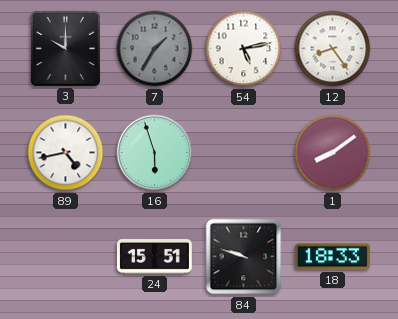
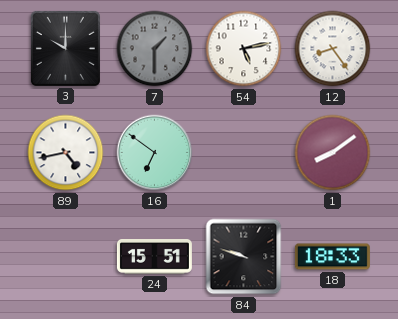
7: 1:35 -> 1:30
16: 5:57 -> 6:51
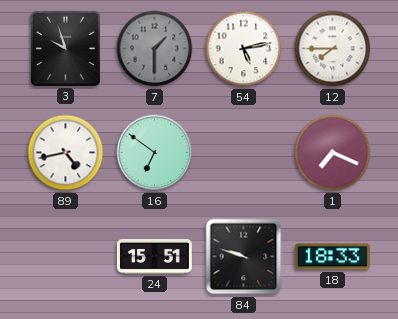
3: 10:00 -> 9:57
12: 8:24 -> 7:45
1: 8:09 -> 7:19
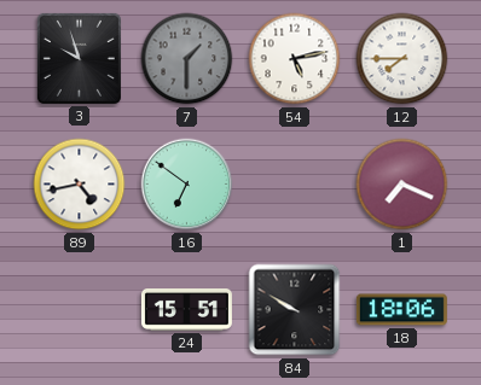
84: 9:48 -> 9:50
18: 18:33 -> 18:06
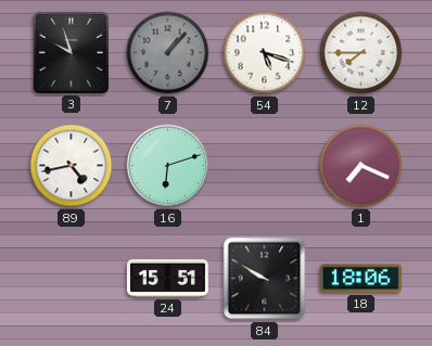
7: 1:30 -> 1:07
54: 5:13 -> 5:18
16: 6:51 -> 6:12
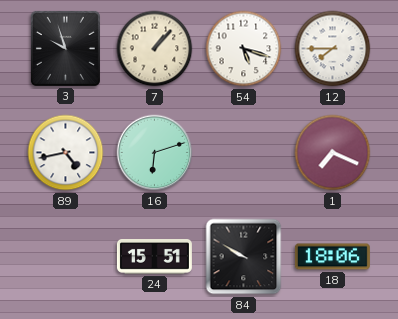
7 dial: grey -> cream
